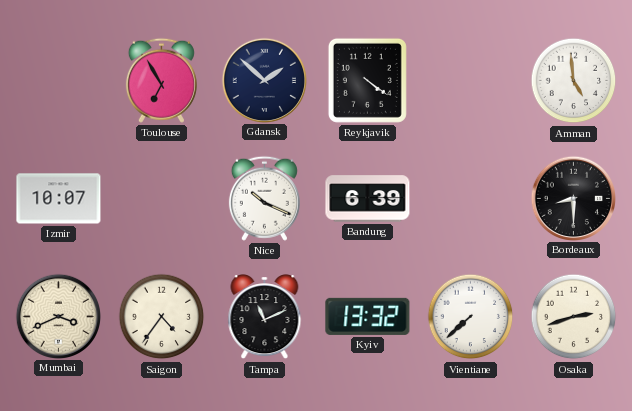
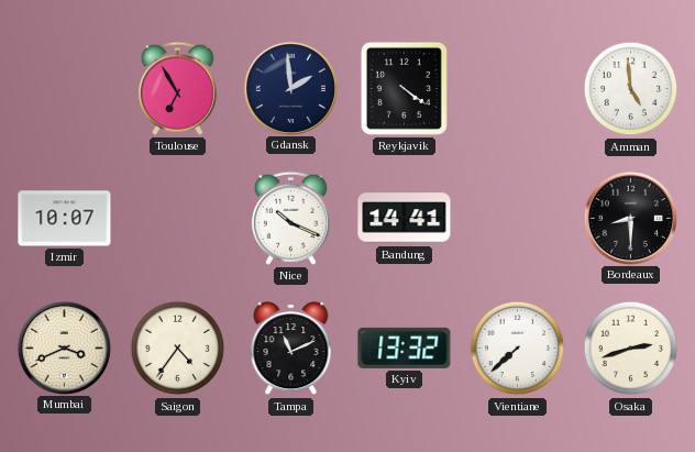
Gdansk: 1:52 -> 1:59
Bandung: 6:39 -> 14:41
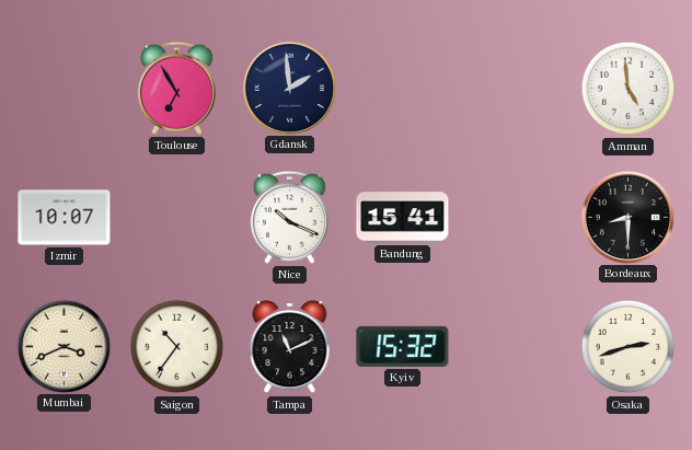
Reykjavik: 4:21 -> none
Bandung: 14:41 -> 15:41
Saigon: 4:36 -> 10:36
Kyiv: 13:32 -> 15:32
Vientiane: 7:38 -> none
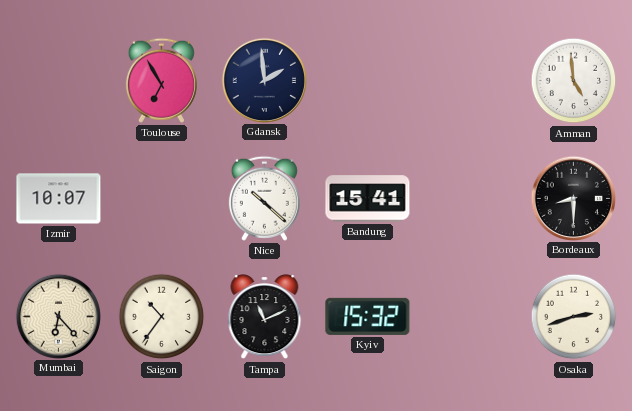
Nice: 10:19 -> 10:22
Mumbai: 3:41 -> 6:23
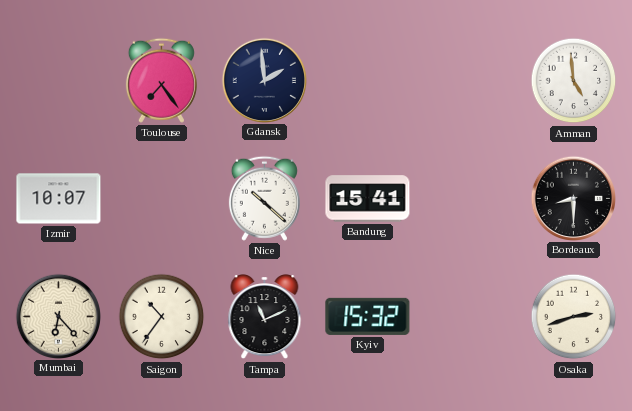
Toulouse: 6:55 -> 7:24
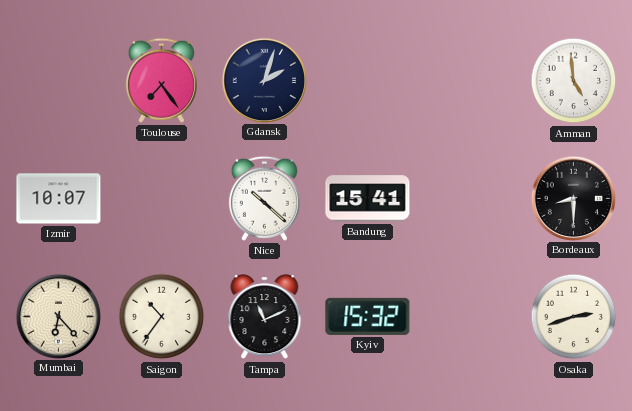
Gdansk: 1:59 -> 2:03
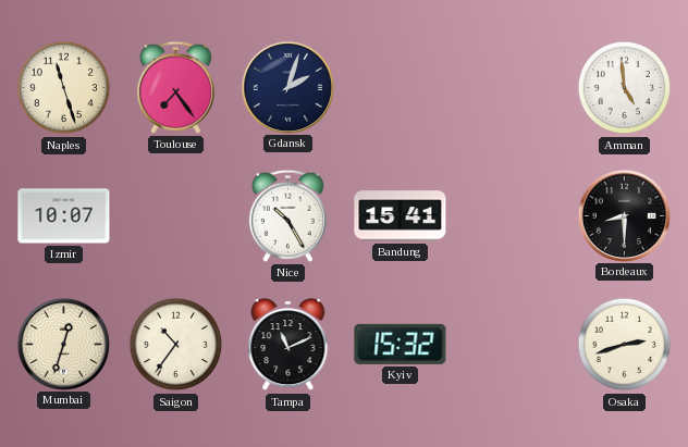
Naples: none -> 11:27
Nice: 10:22 -> 10:25
Mumbai: 6:23 -> 12:33
